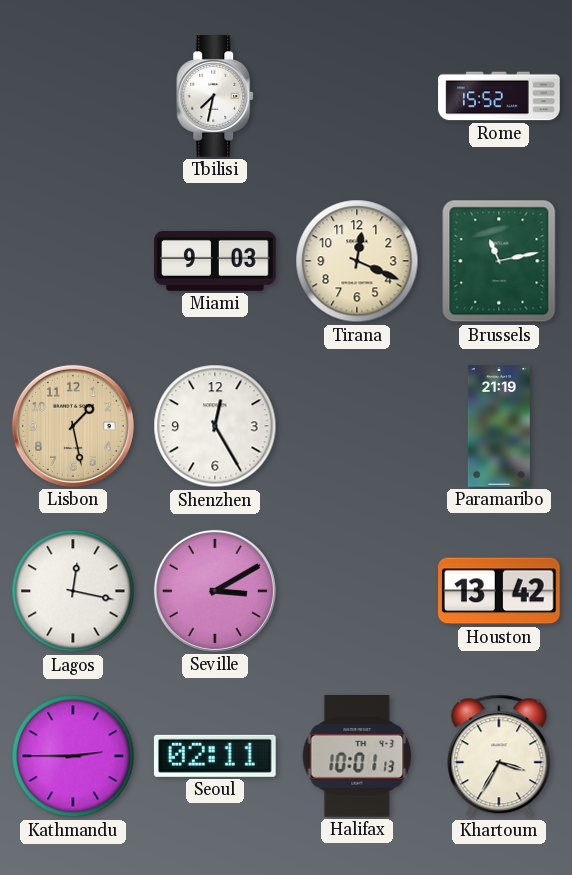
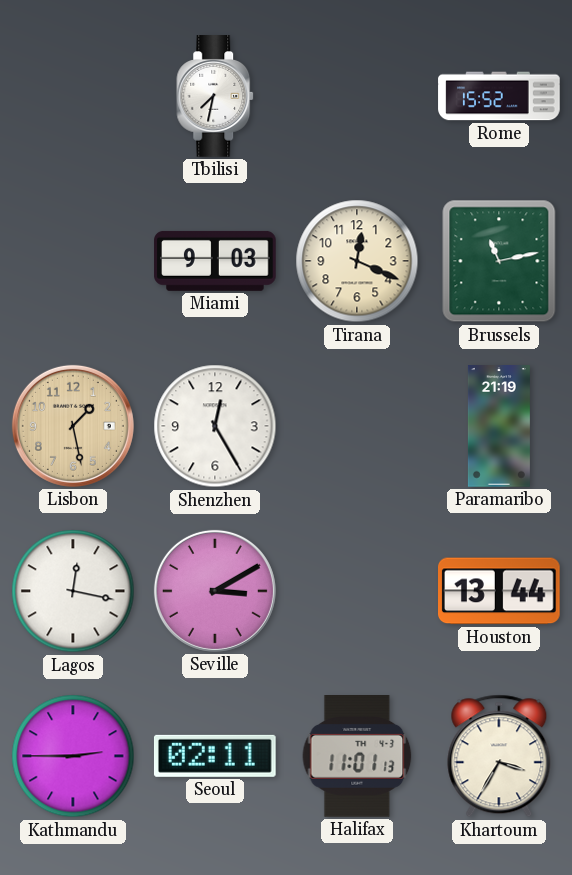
Houston: 13:42 -> 13:44
Halifax: 10:01 -> 11:01
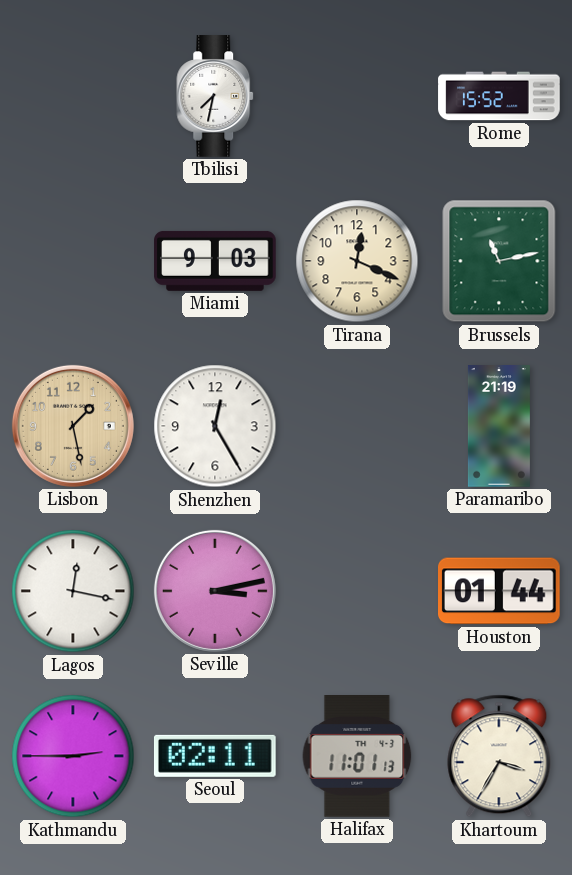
Seville: 3:10 -> 3:13
Houston: 13:44 -> 01:44
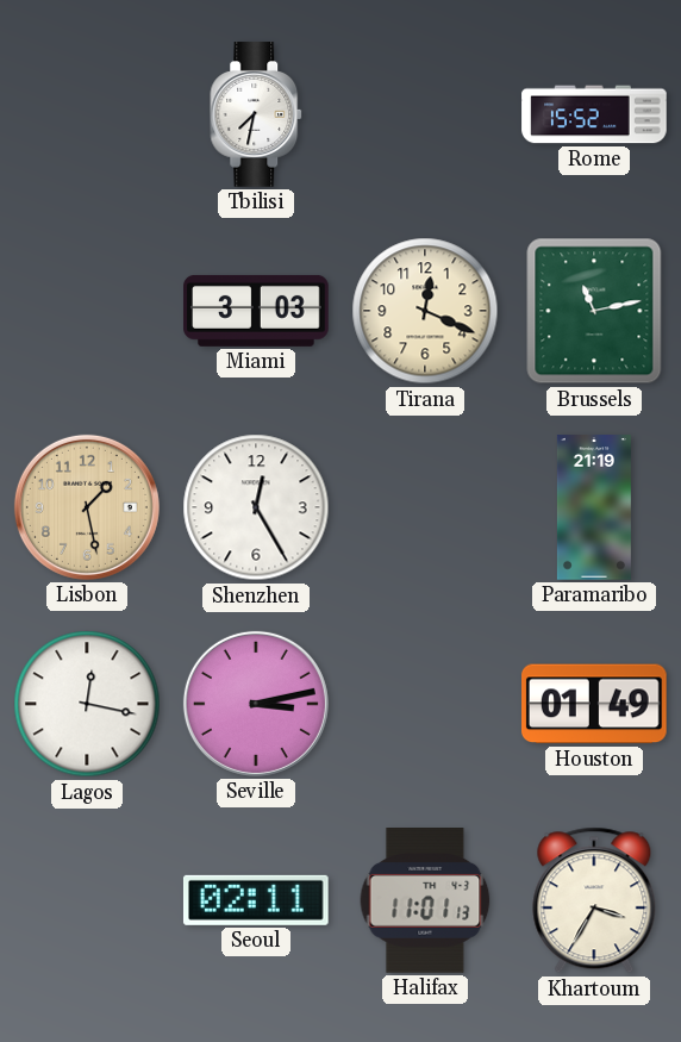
Miami: 9:03 -> 3:03
Houston: 01:44 -> 01:49
Kathmandu: 2:45 -> none
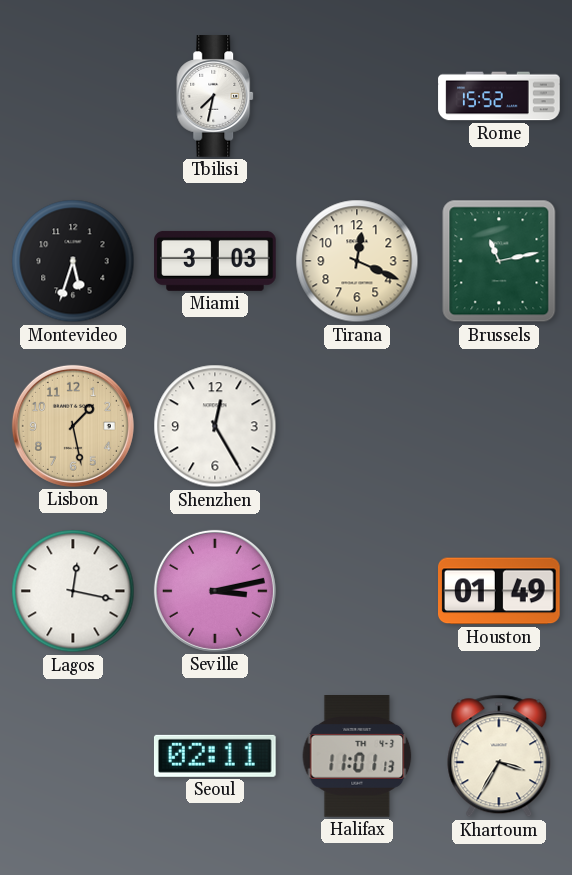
Montevideo: none -> 5:33
Paramaribo: 21:19 -> none
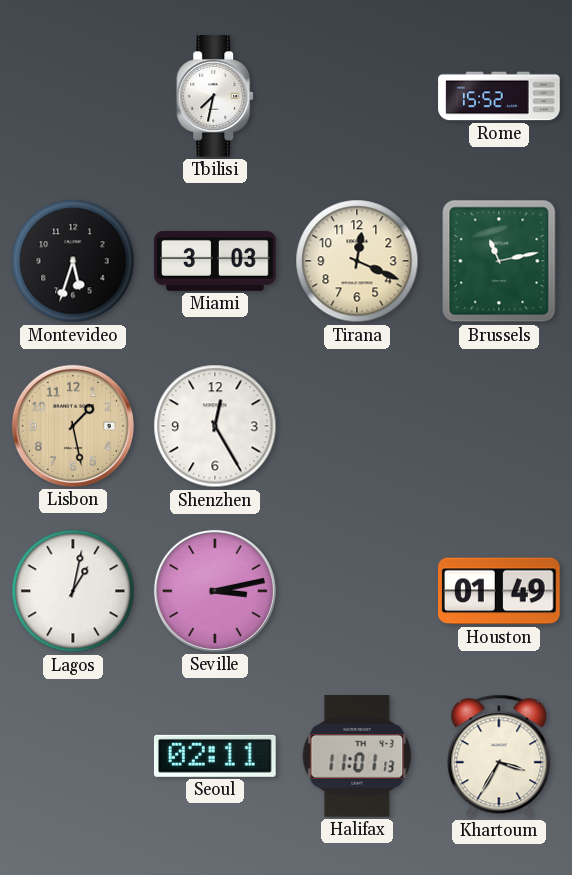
Lagos: 12:17 -> 1:02
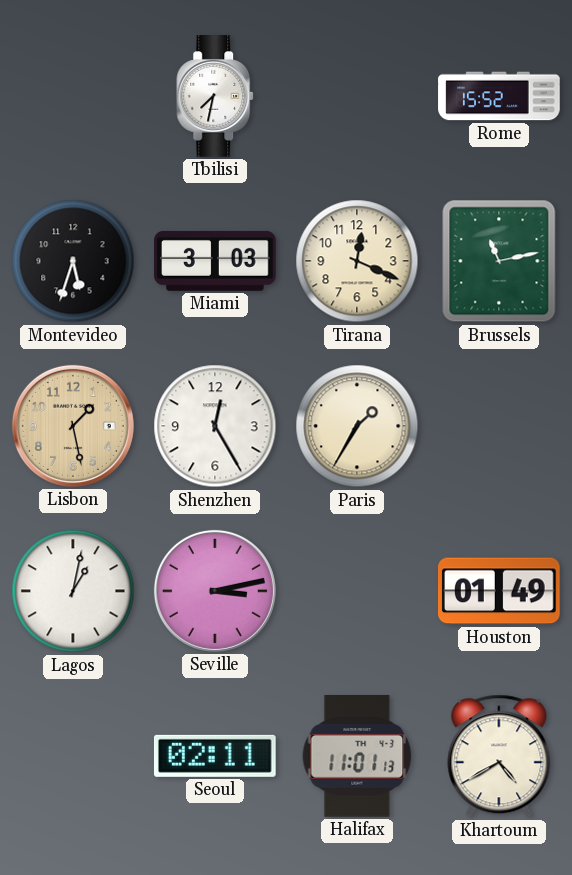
Paris: none -> 1:35
Khartoum: 3:35 -> 4:40
